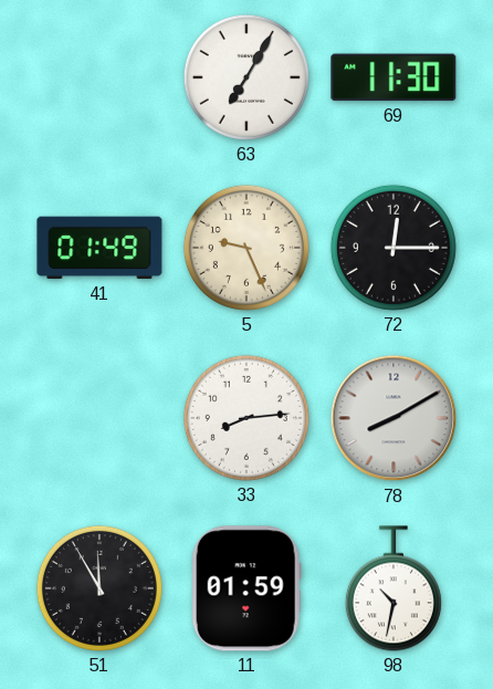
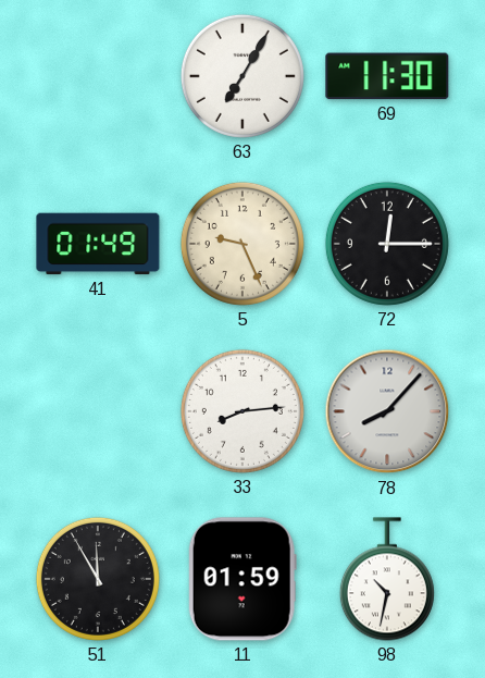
78: 8:10 -> 8:07
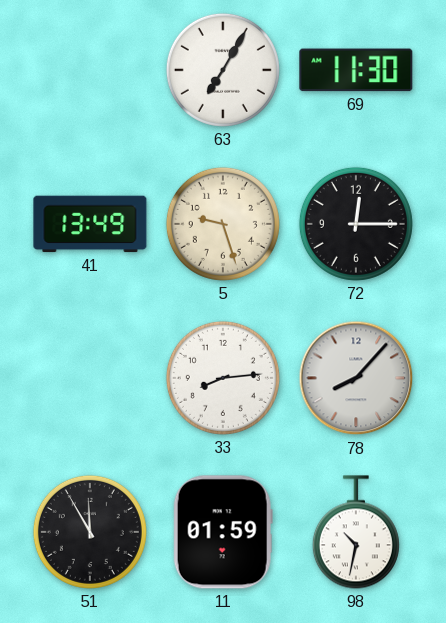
41: 01:49 -> 13:49
5: 9:26 -> 9:27
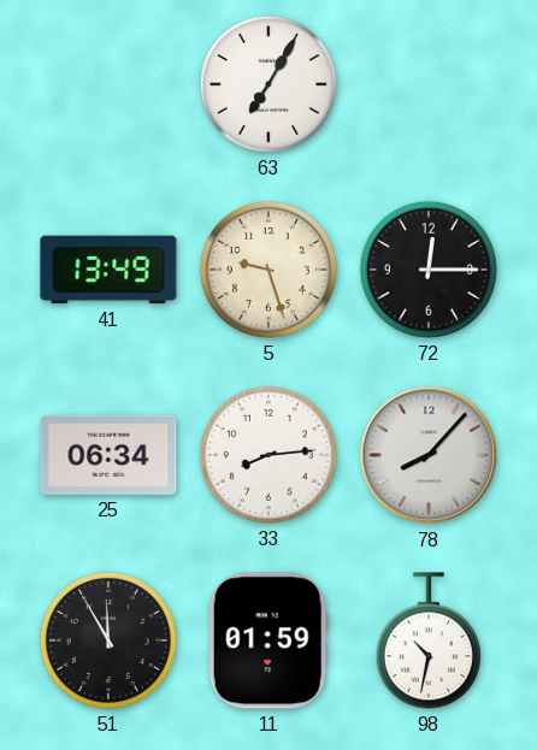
69: 11:30 -> none
25: none -> 06:34
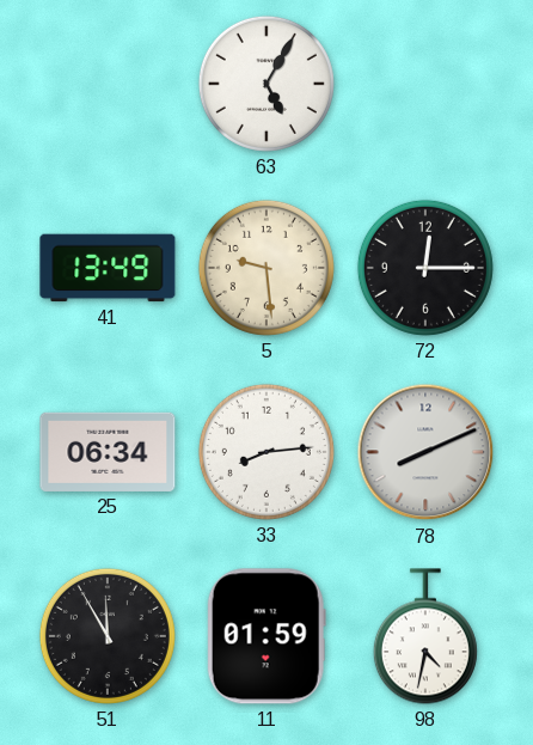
63: 7:05 -> 5:05
5: 9:27 -> 9:29
78: 8:07 -> 8:11
98: 10:32 -> 4:32
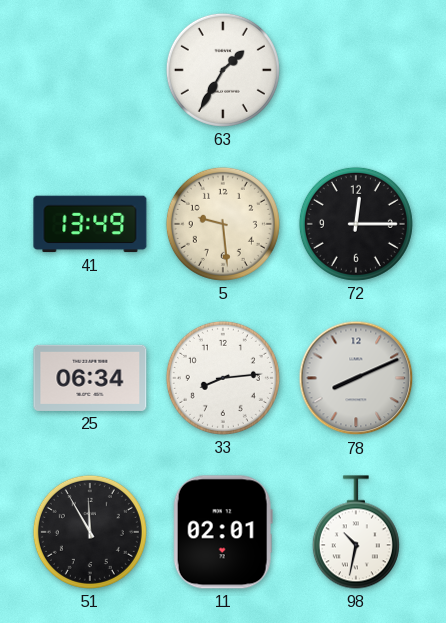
63: 5:05 -> 1:35
11: 01:59 -> 02:01
98: 4:32 -> 10:32
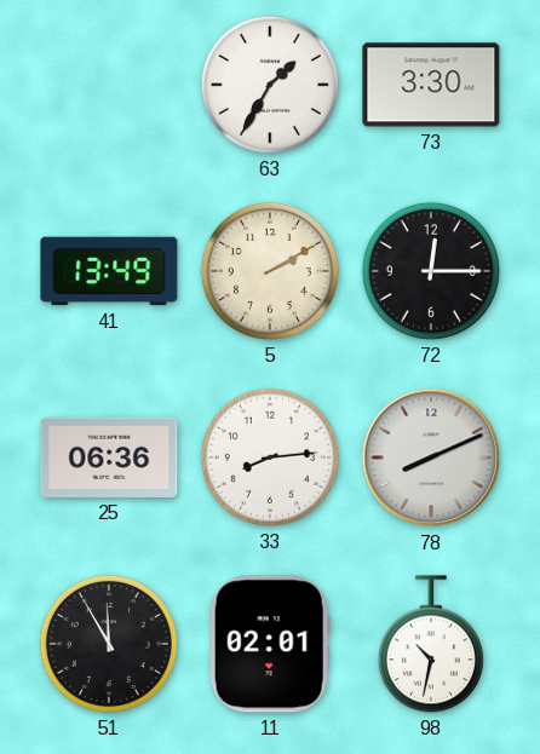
73: none -> 3:30
5: 9:29 -> 2:10
25: 06:34 -> 06:36
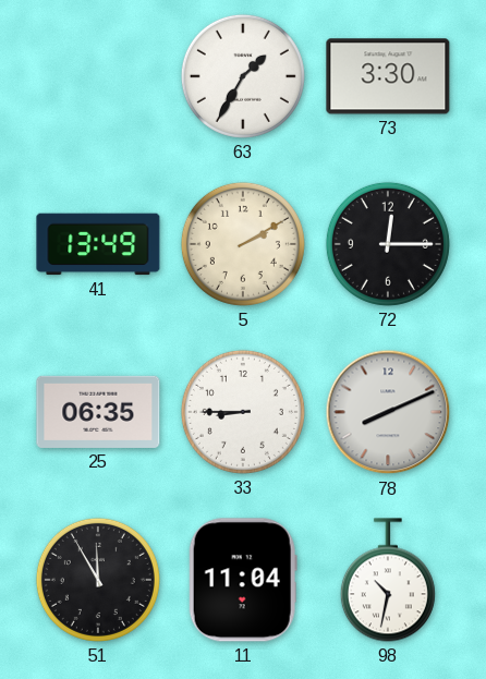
25: 06:36 -> 06:35
33: 8:14 -> 8:45
11: 02:01 -> 11:04
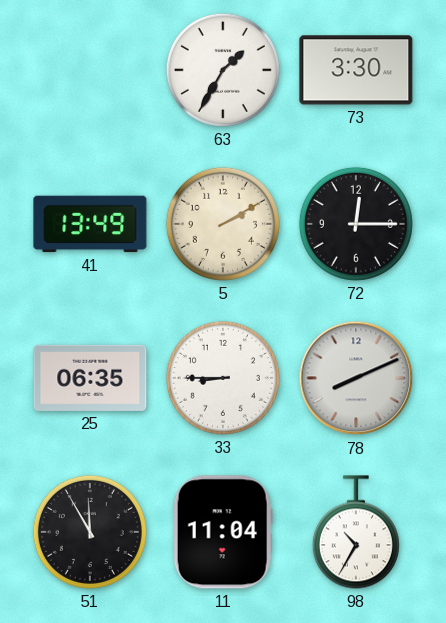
98: 10:32 -> 10:35
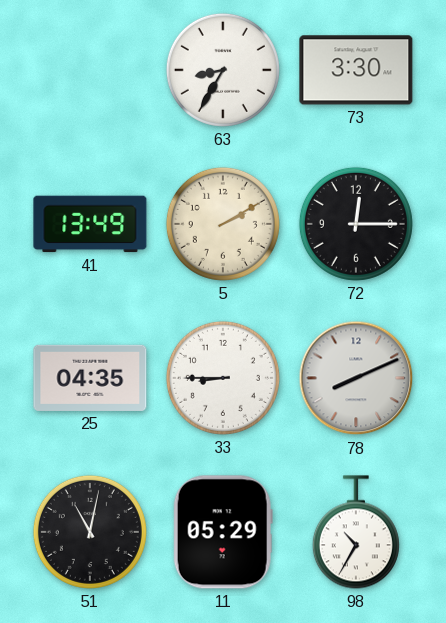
63: 1:35 -> 8:35
25: 06:35 -> 04:35
51: 11:55 -> 11:02
11: 11:04 -> 05:29
